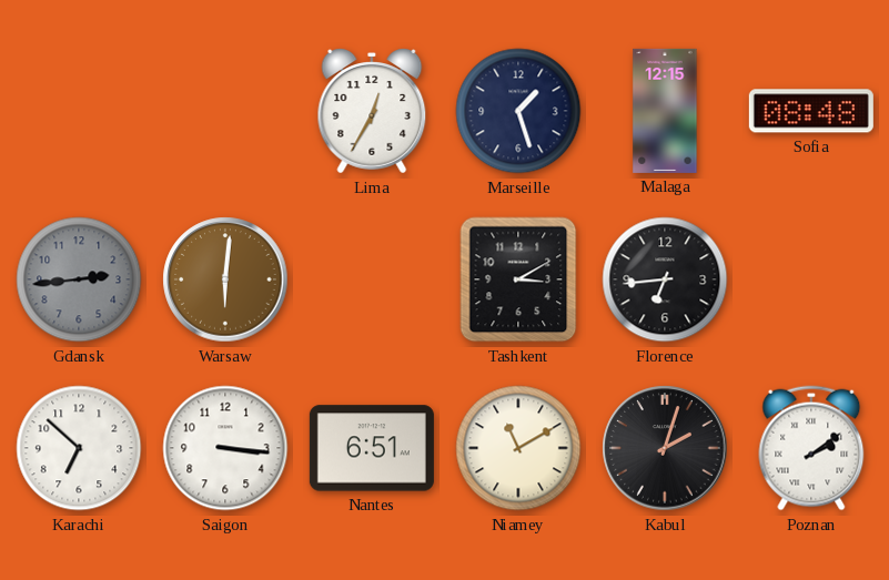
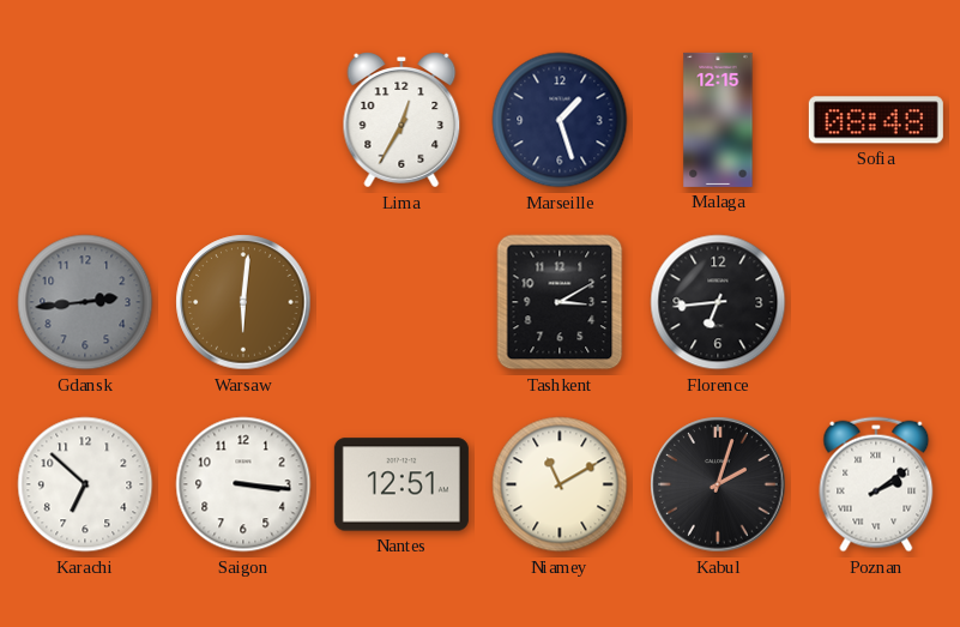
Nantes: 6:51 -> 12:51
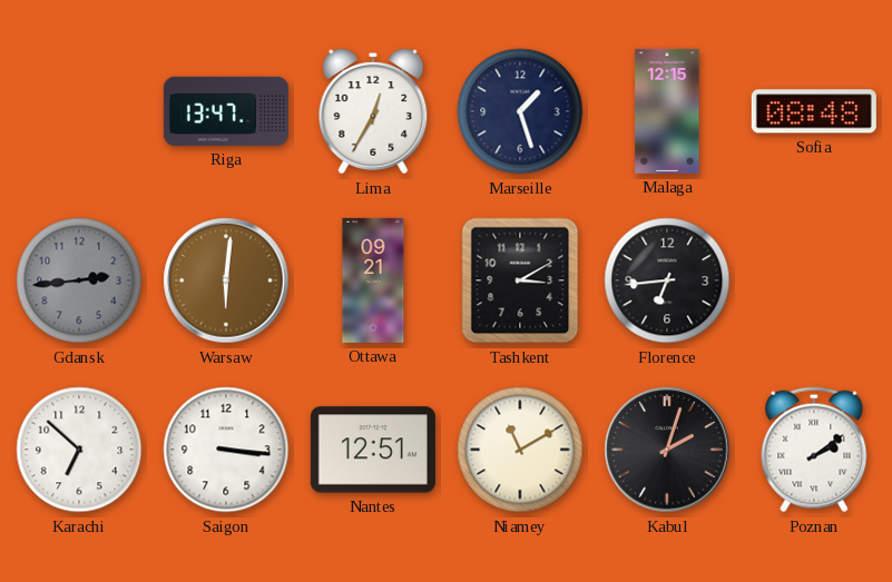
Riga: none -> 13:47
Ottawa: none -> 09:21
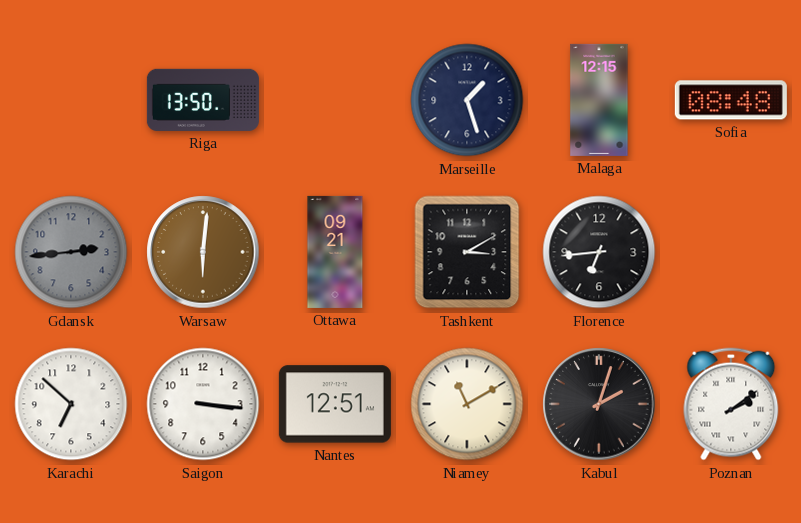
Riga: 13:47 -> 13:50
Lima: 12:35 -> none
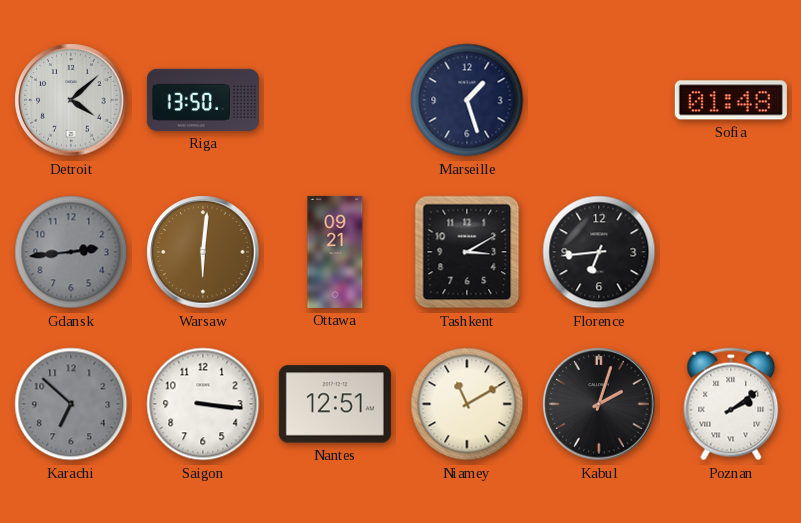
Detroit: none -> 4:08
Malaga: 12:15 -> none
Sofia: 08:48 -> 01:48
Karachi dial: white -> grey
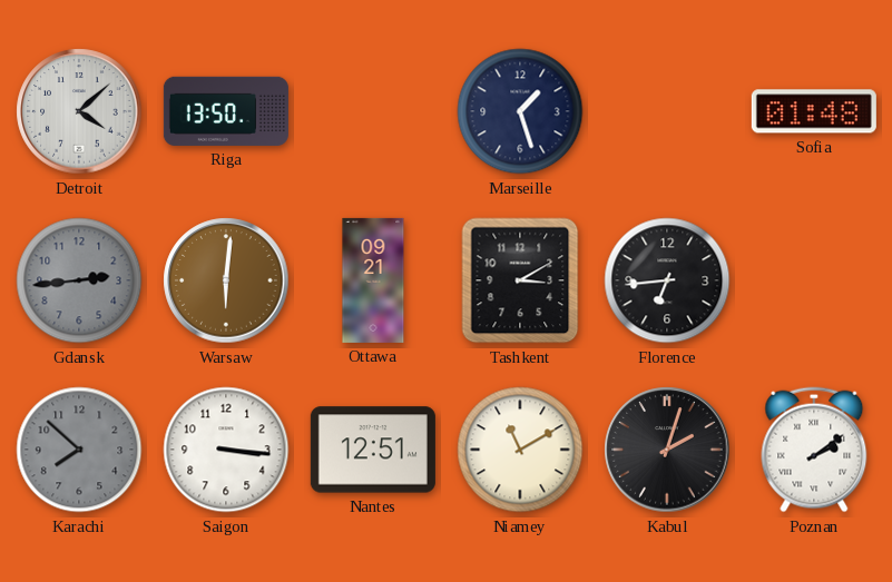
Karachi: 6:52 -> 7:52
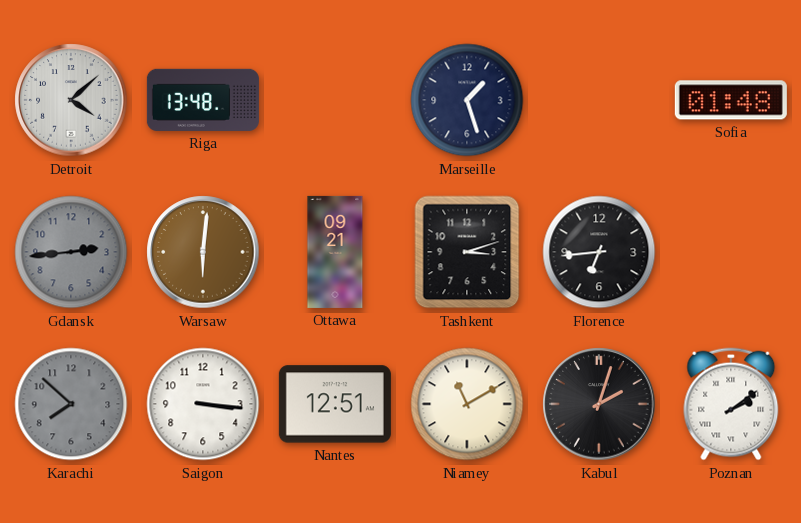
Riga: 13:50 -> 13:48
Tashkent: 3:10 -> 3:12
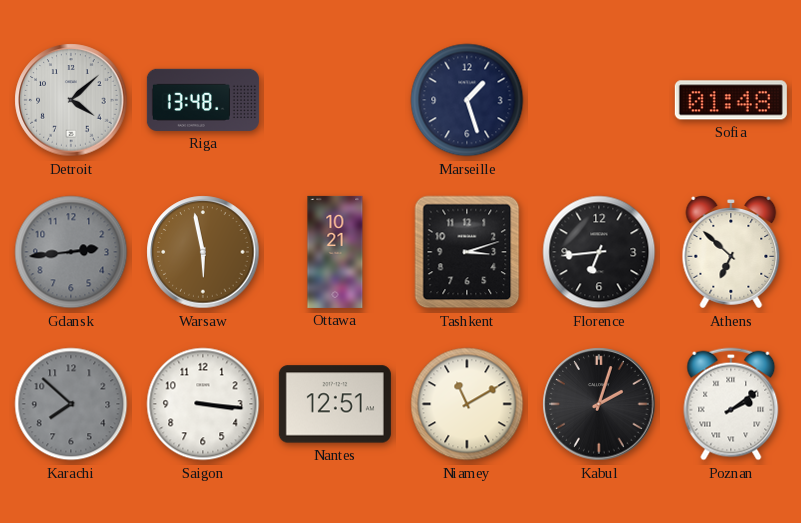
Warsaw: 6:01 -> 5:58
Ottawa: 09:21 -> 10:21
Athens: none -> 6:52
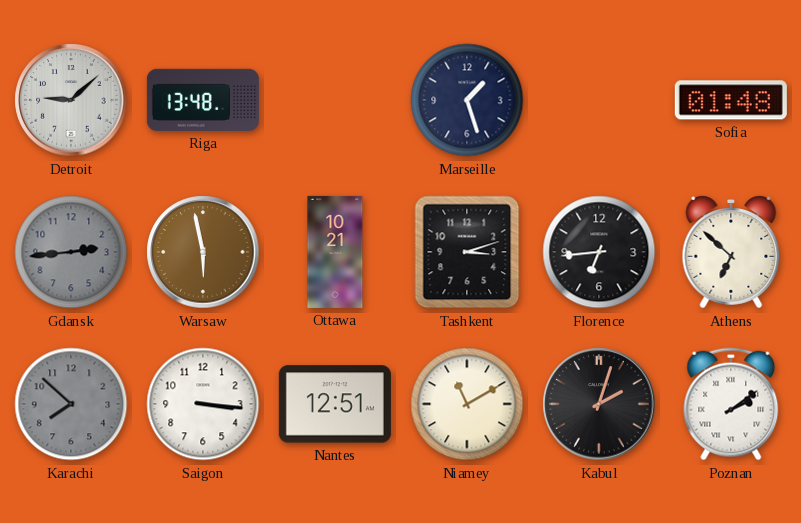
Detroit: 4:08 -> 9:08
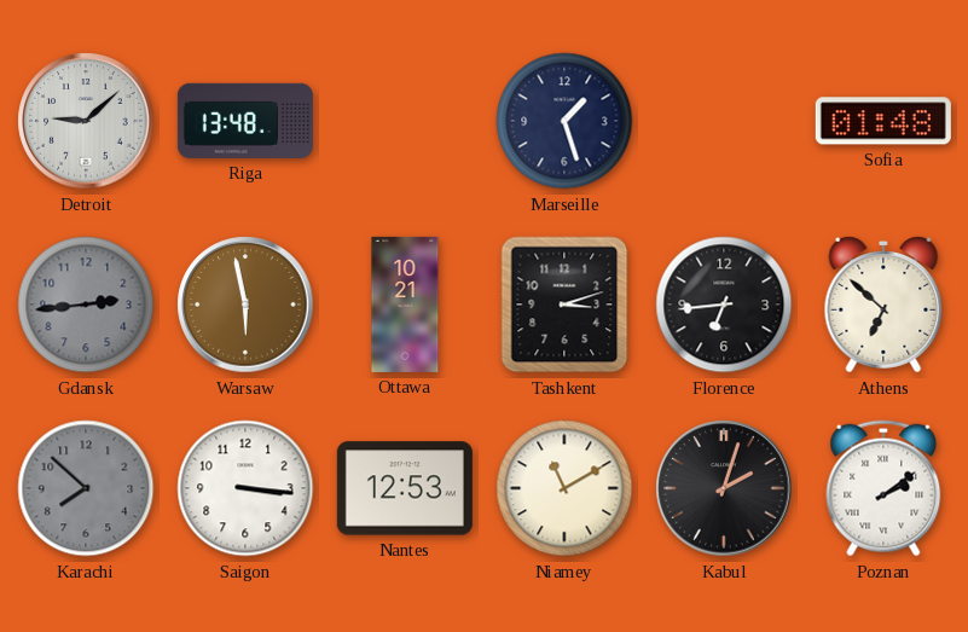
Nantes: 12:51 -> 12:53
